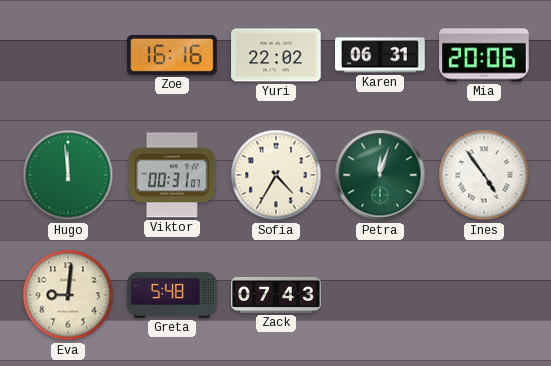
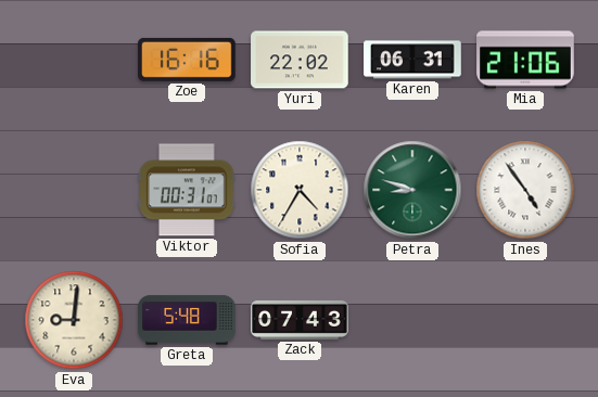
Mia: 20:06 -> 21:06
Hugo: 11:59 -> none
Petra: 12:03 -> 8:48
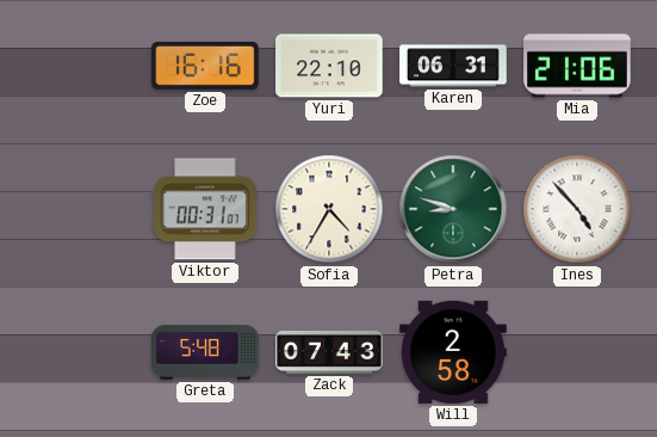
Yuri: 22:02 -> 22:10
Ines: 4:54 -> 4:53
Eva: 9:01 -> none
Will: none -> 2:58
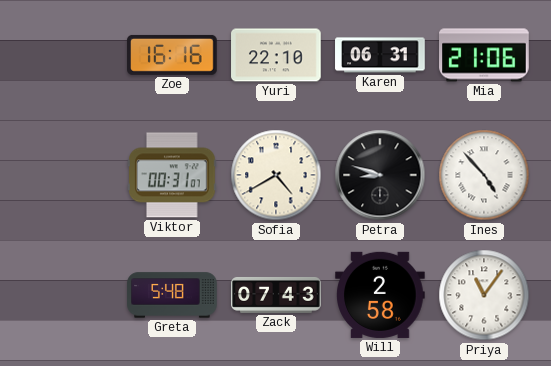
Sofia: 4:35 -> 4:40
Petra dial: green -> black
Priya: none -> 11:06
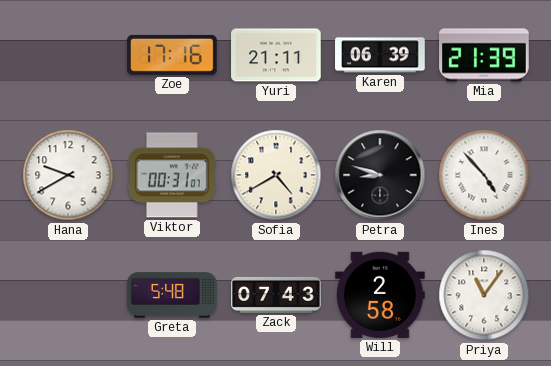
Zoe: 16:16 -> 17:16
Yuri: 22:10 -> 21:11
Karen: 06:31 -> 06:39
Mia: 21:06 -> 21:39
Hana: none -> 9:40
